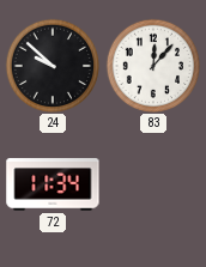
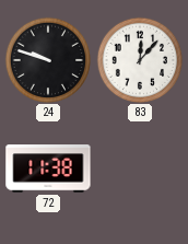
24: 9:52 -> 9:48
72: 11:34 -> 11:38
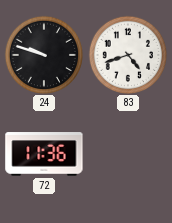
83: 12:07 -> 4:42
72: 11:38 -> 11:36
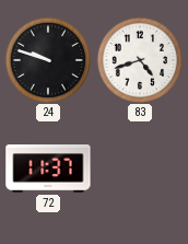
72: 11:36 -> 11:37
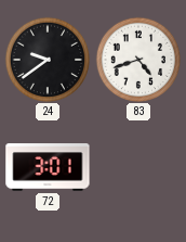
24: 9:48 -> 9:39
72: 11:37 -> 3:01
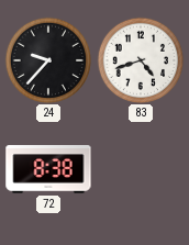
24: 9:39 -> 9:37
72: 3:01 -> 8:38
